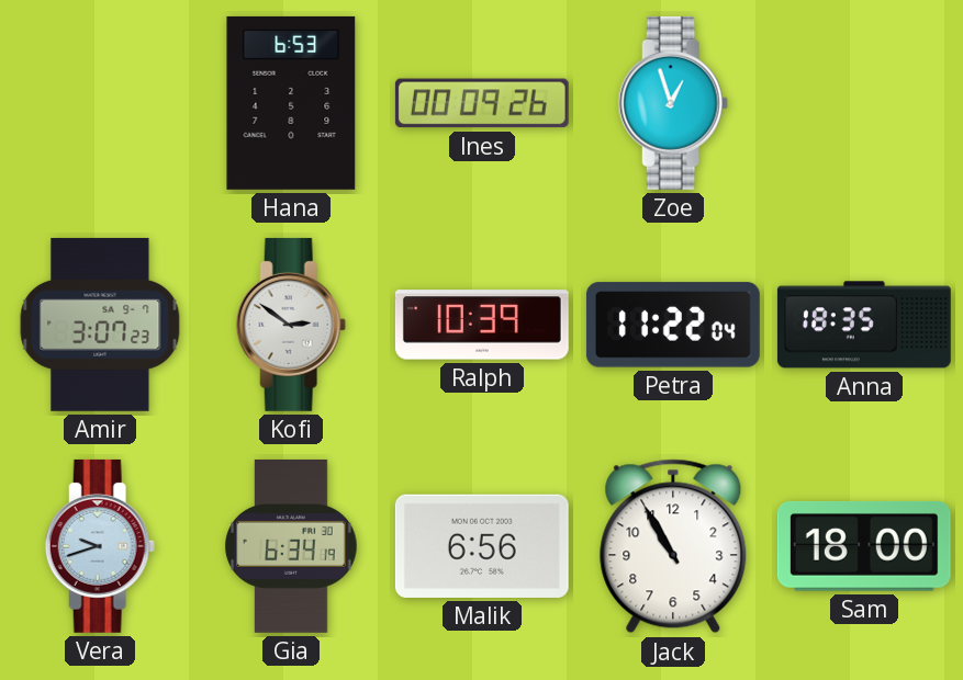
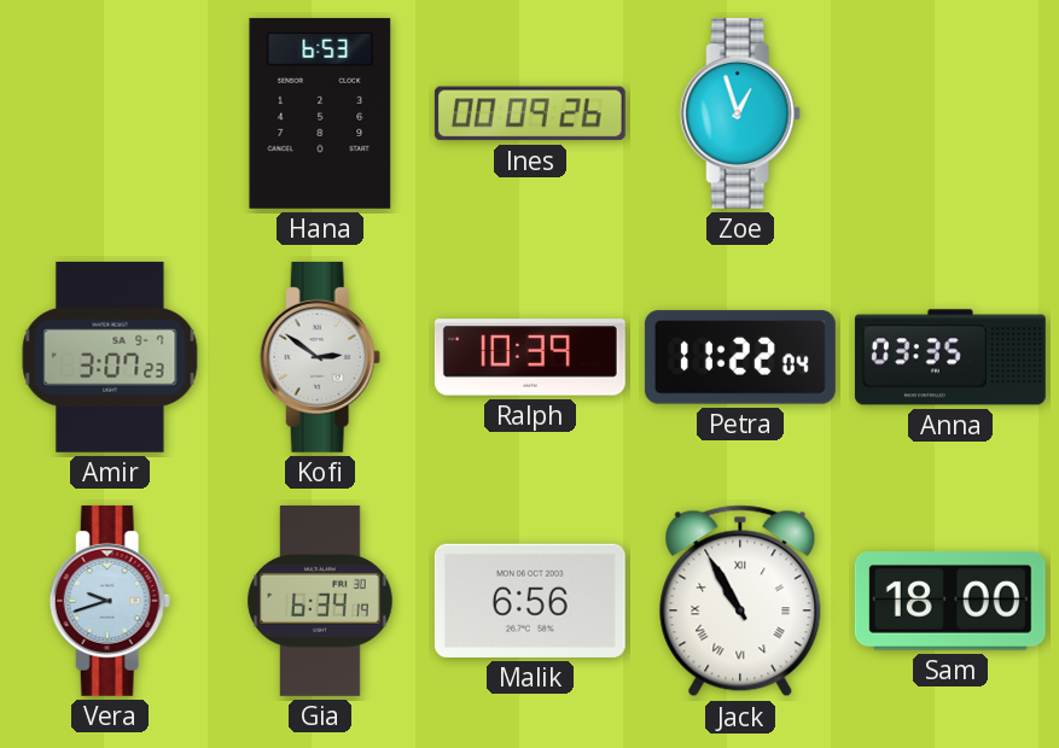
Anna: 18:35 -> 03:35
Jack numerals: Arabic -> Roman
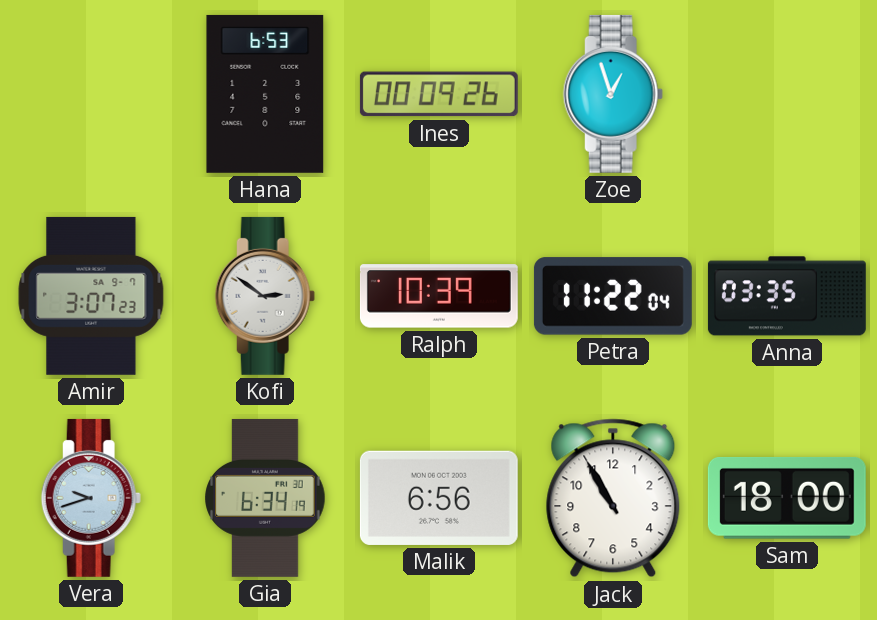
Jack numerals: Roman -> Arabic
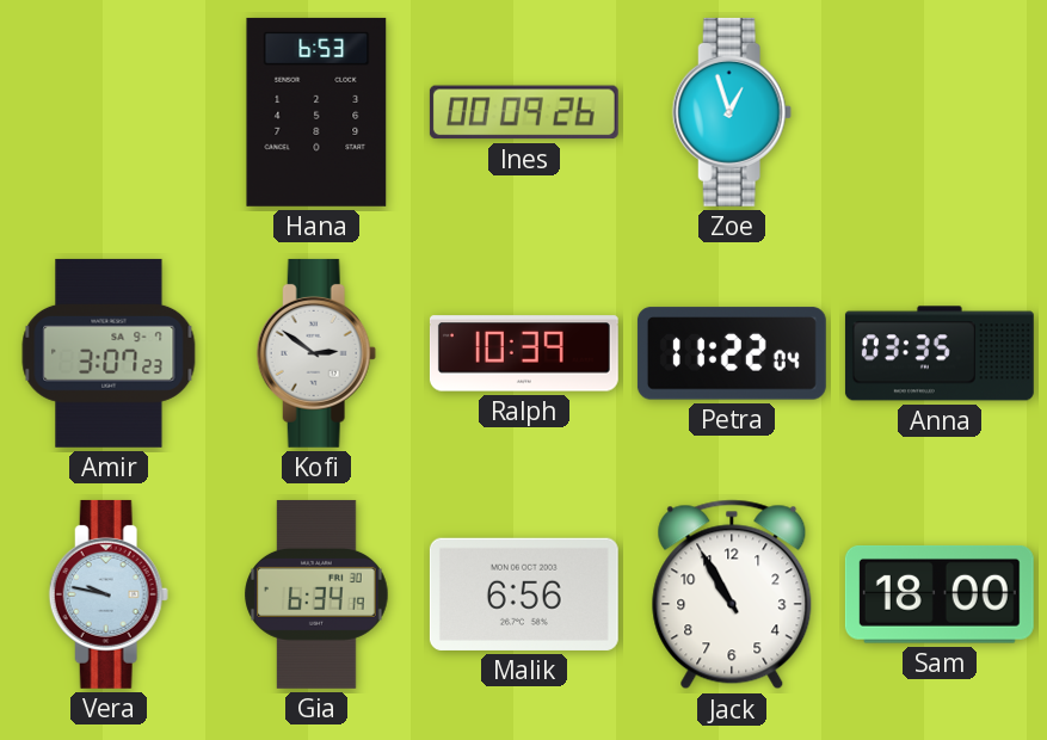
Vera: 9:42 -> 9:47
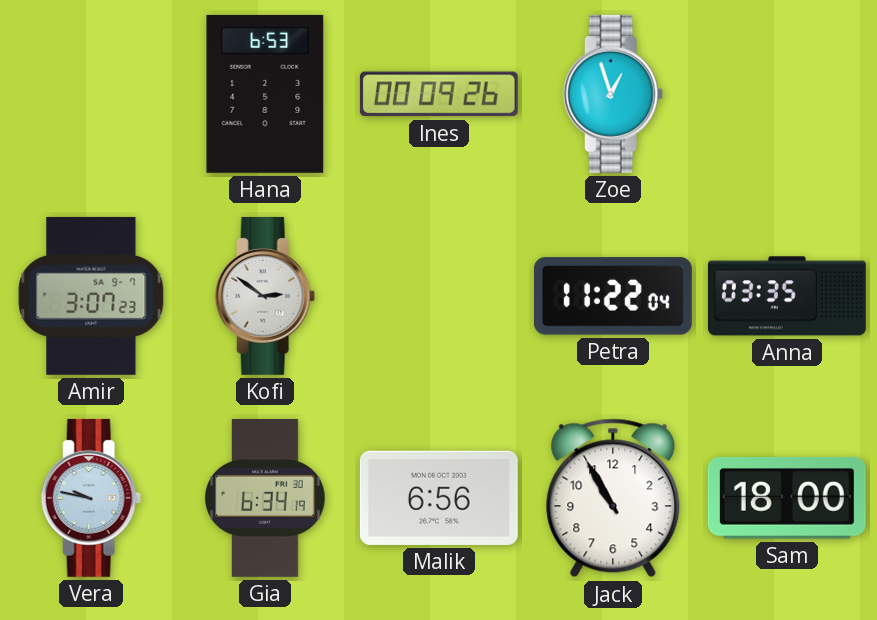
Ralph: 10:39 -> none
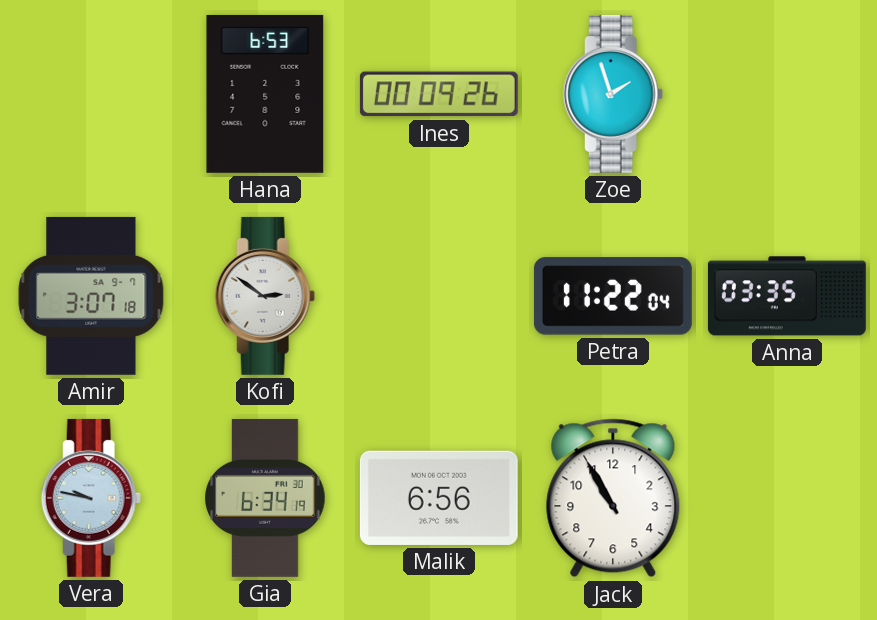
Zoe: 12:57 -> 1:57
Amir: 3:07:23 -> 3:07:18
Sam: 18:00 -> none
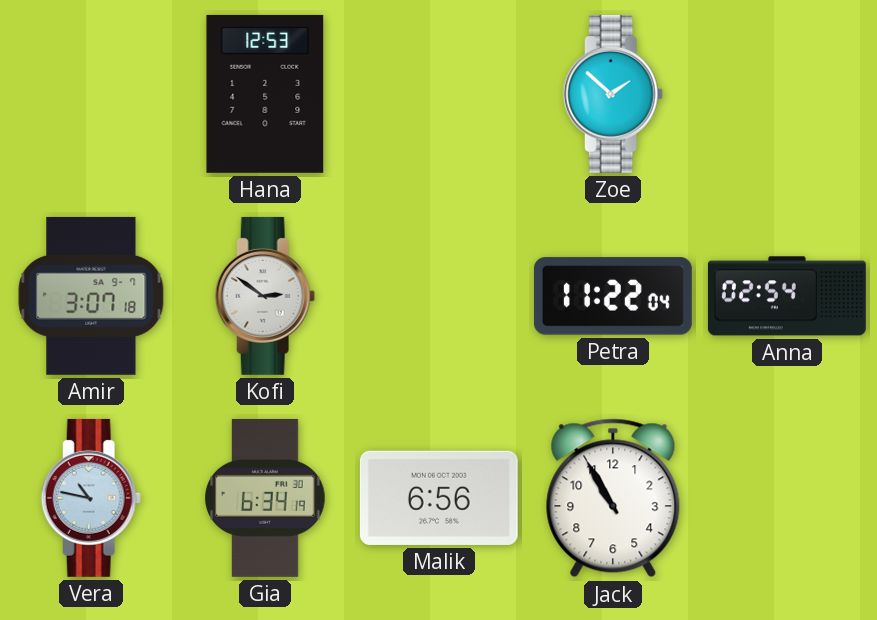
Hana: 6:53 -> 12:53
Ines: 00:09 -> none
Zoe: 1:57 -> 1:52
Anna: 03:35 -> 02:54
Vera: 9:47 -> 10:47
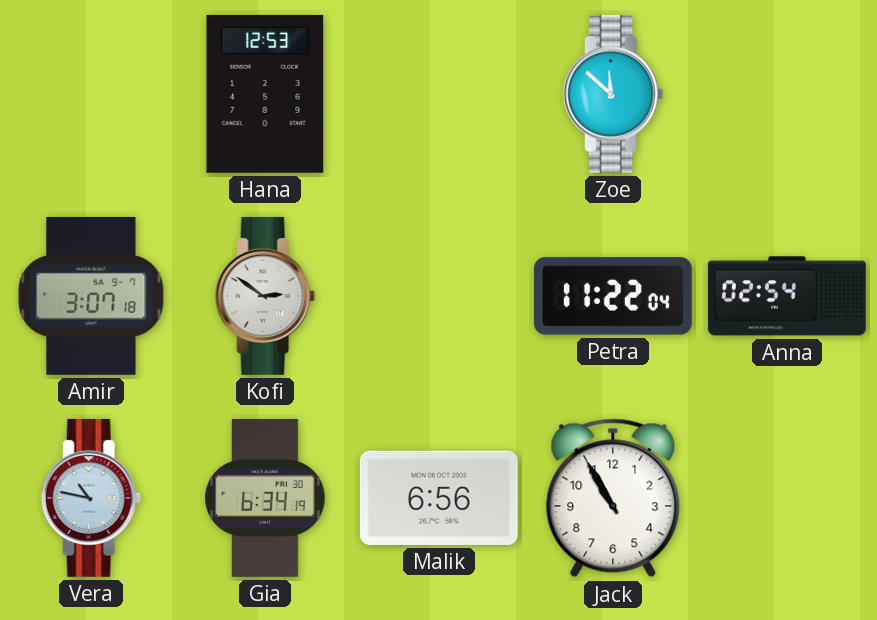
Zoe: 1:52 -> 11:52
